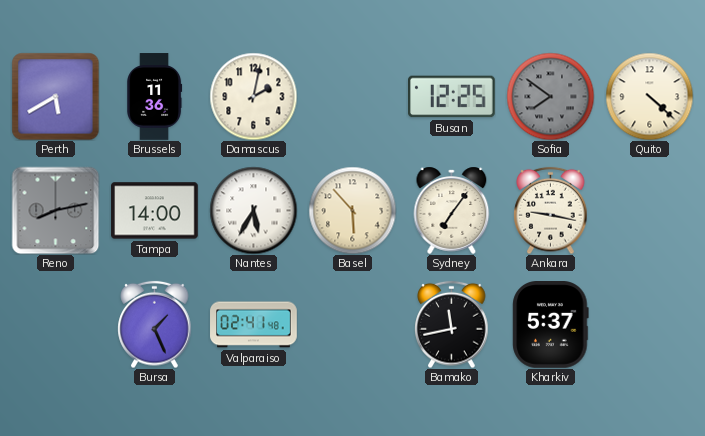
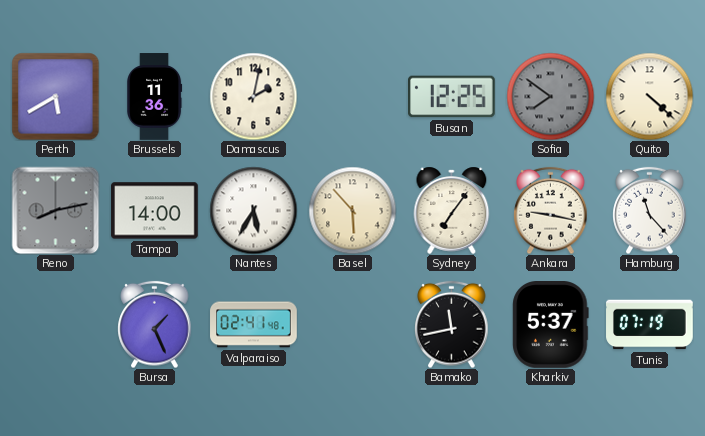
Hamburg: none -> 11:23
Tunis: none -> 07:19
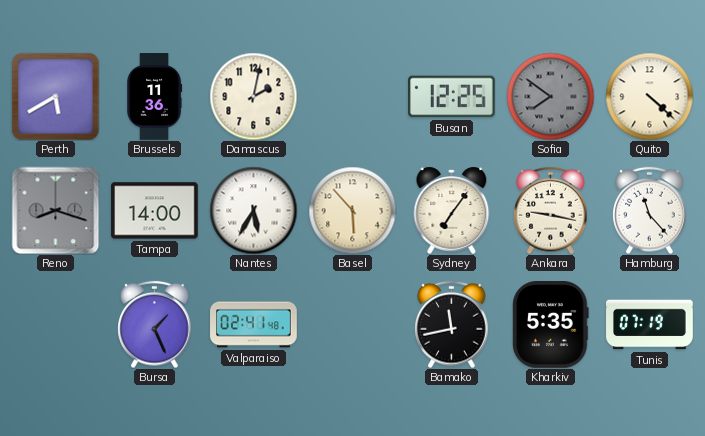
Reno: 8:13 -> 8:18
Kharkiv: 5:37 -> 5:35
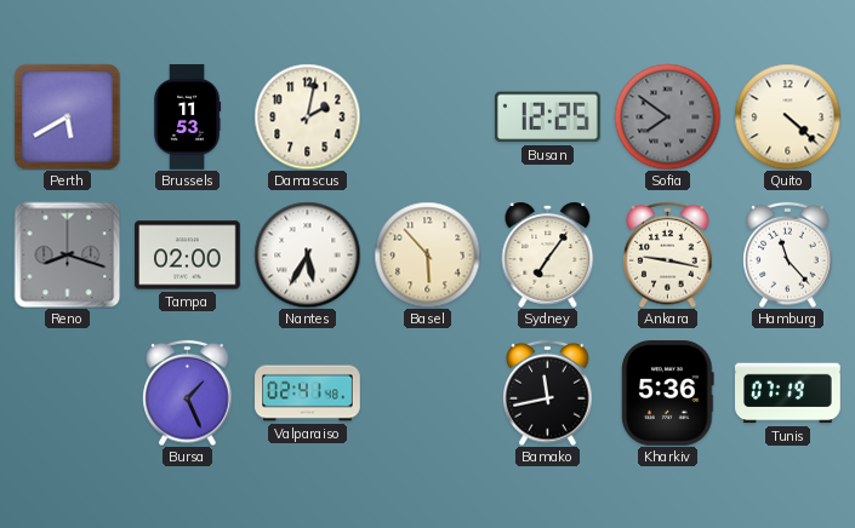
Brussels: 11:36 -> 11:53
Tampa: 14:00 -> 02:00
Kharkiv: 5:35 -> 5:36
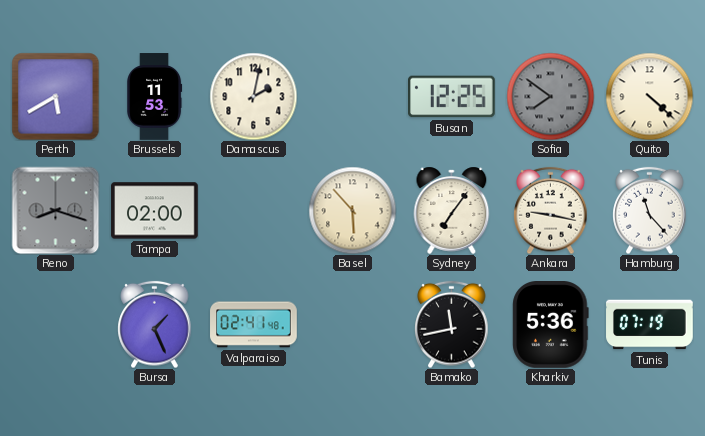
Nantes: 5:35 -> none
